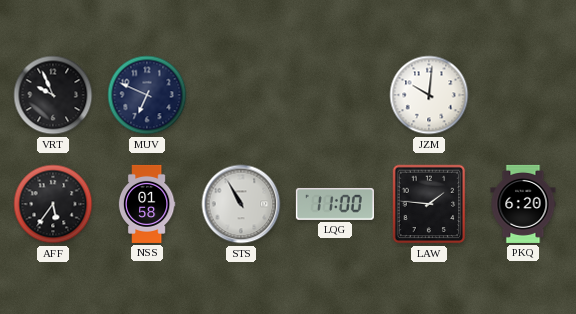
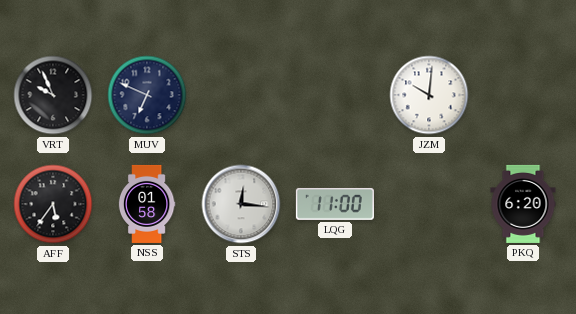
STS: 10:55 -> 12:16
LAW: 1:46 -> none
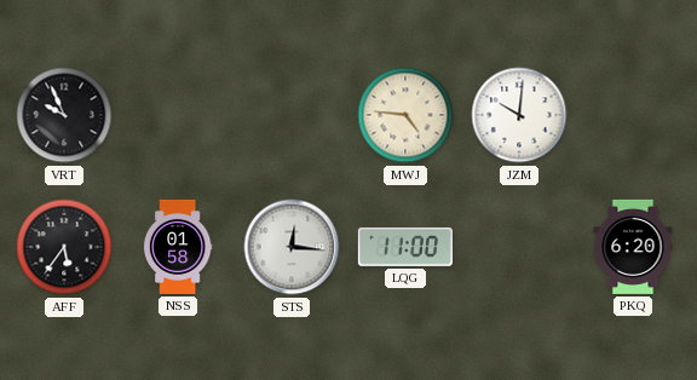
MUV: 6:49 -> none
MWJ: none -> 4:46
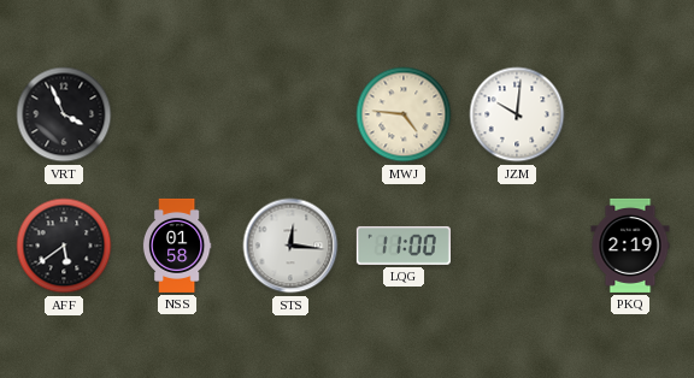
VRT: 9:56 -> 3:56
AFF: 5:36 -> 5:39
PKQ: 6:20 -> 2:19
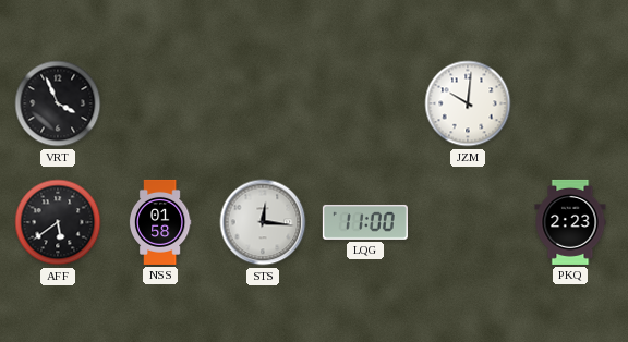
MWJ: 4:46 -> none
PKQ: 2:19 -> 2:23
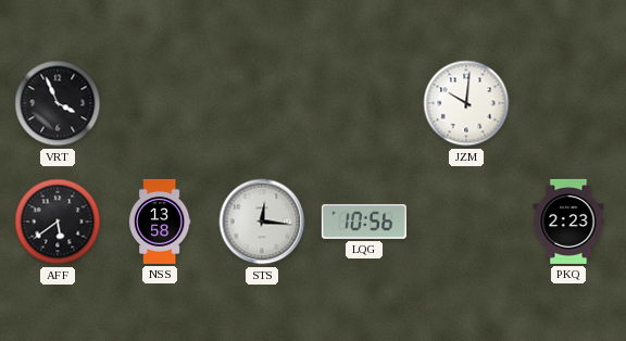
NSS: 01:58 -> 13:58
LQG: 11:00 -> 10:56
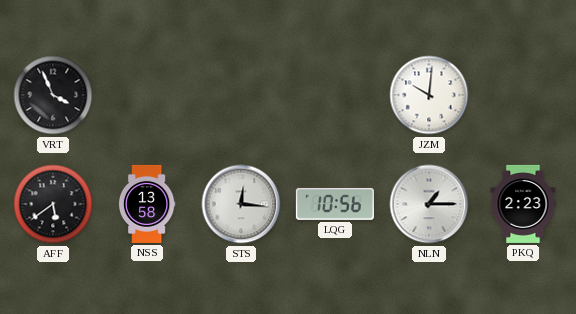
NLN: none -> 1:15
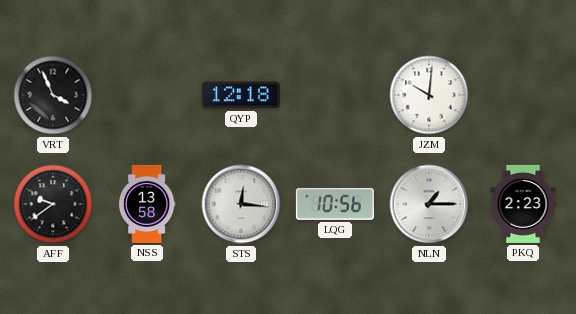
QYP: none -> 12:18
AFF: 5:39 -> 9:39
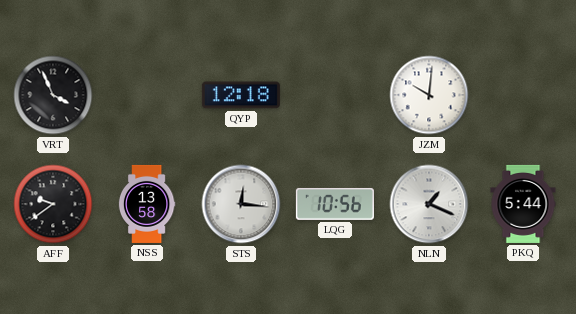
NLN: 1:15 -> 1:19
PKQ: 2:23 -> 5:44
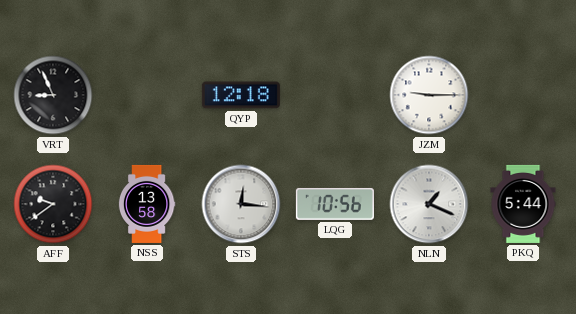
VRT: 3:56 -> 8:56
JZM: 10:01 -> 9:15
